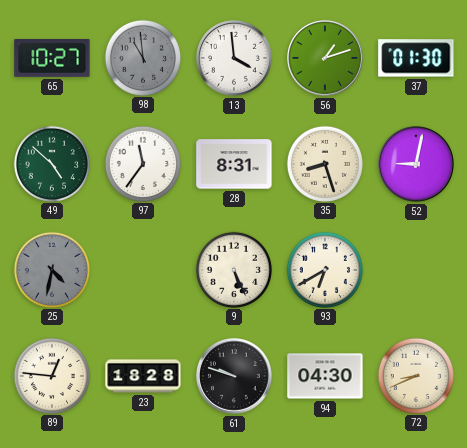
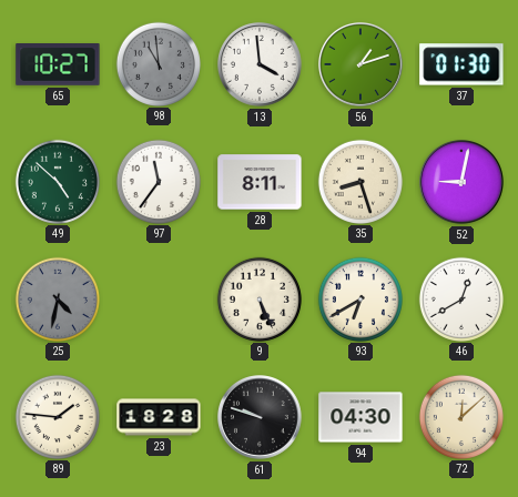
28: 8:31 -> 8:11
46: none -> 12:40
89: 12:46 -> 1:46
72: 8:41 -> 12:08
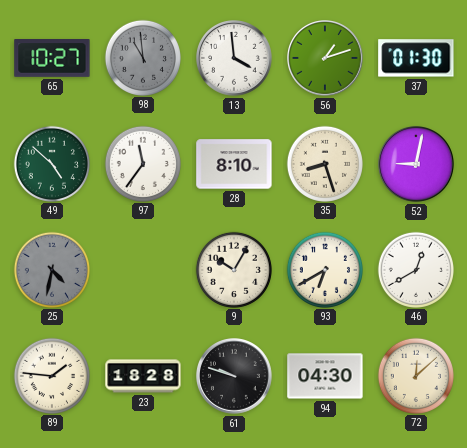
28: 8:11 -> 8:10
9: 5:26 -> 10:05
